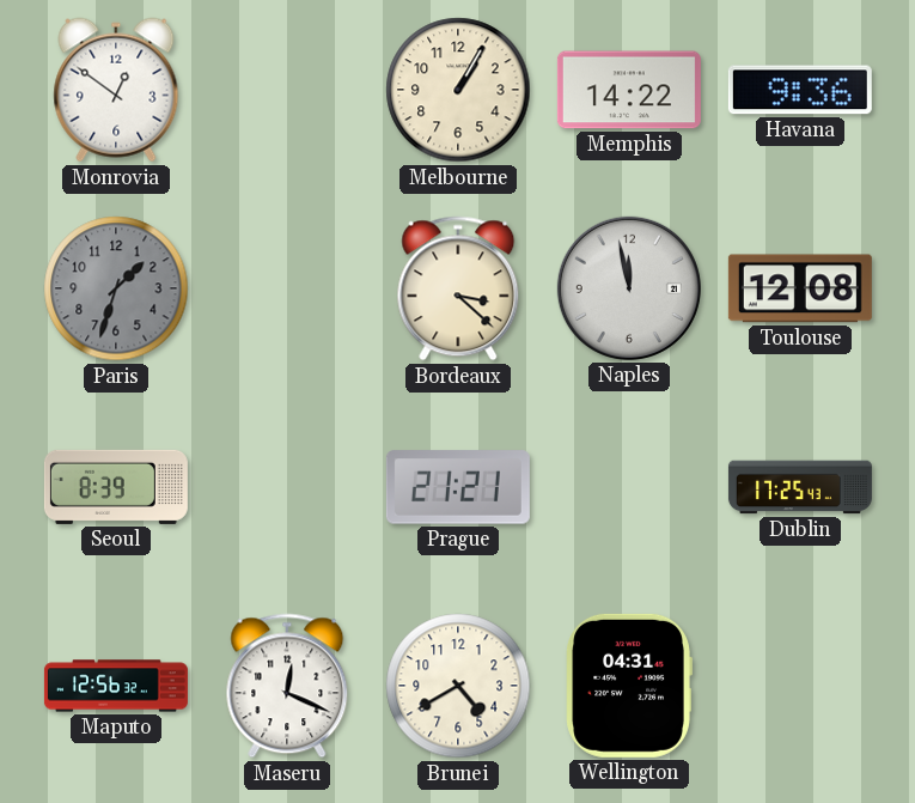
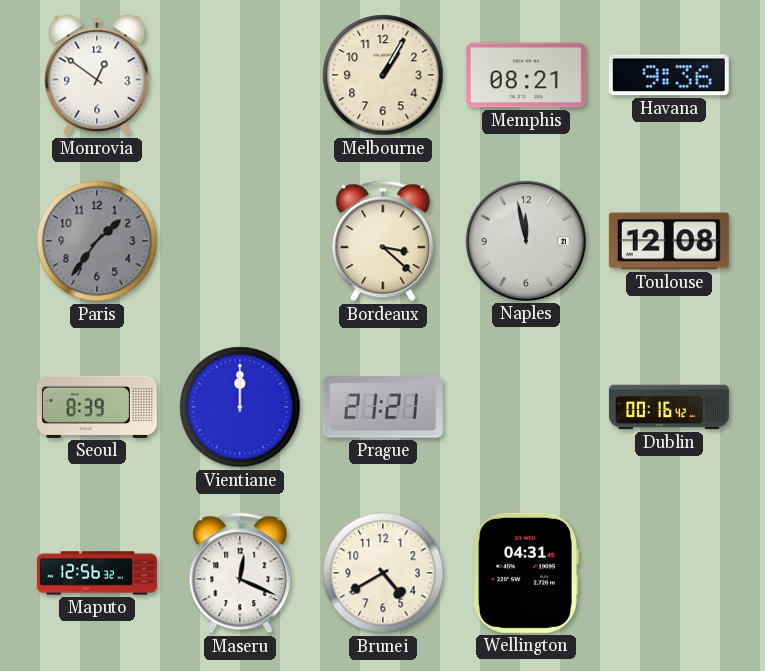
Memphis: 14:22 -> 08:21
Paris: 1:33 -> 1:36
Vientiane: none -> 12:00
Dublin: 17:25 -> 00:16
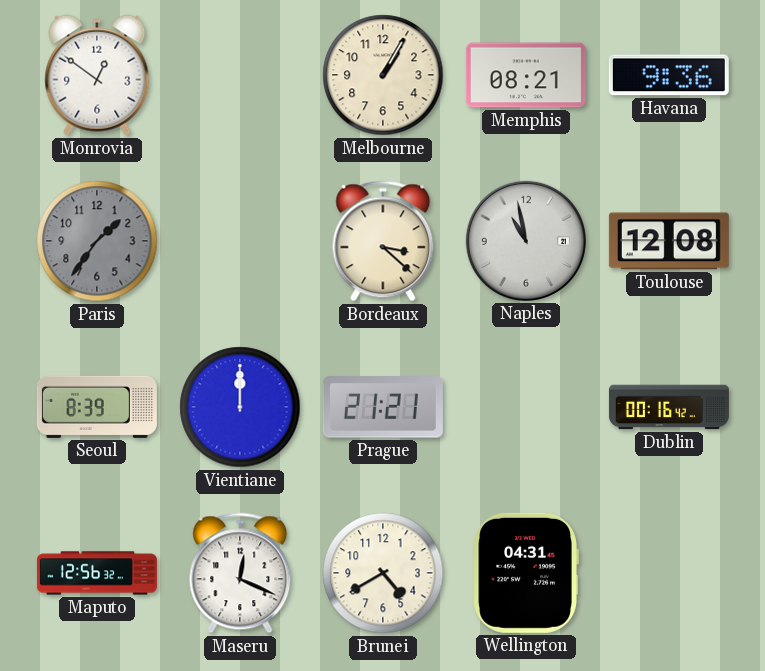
Naples: 11:58 -> 10:58
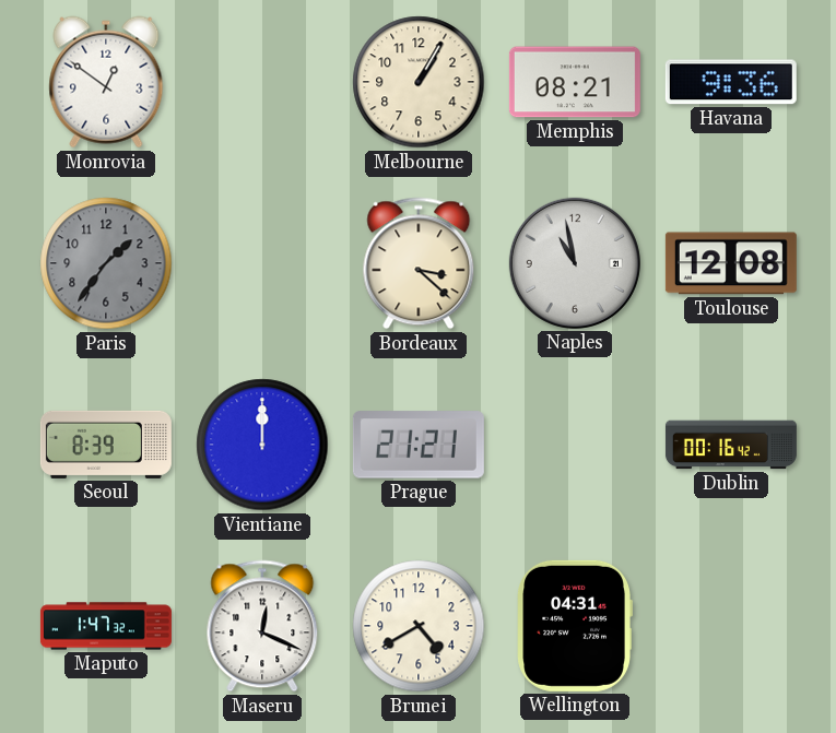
Maputo: 12:56 -> 1:47
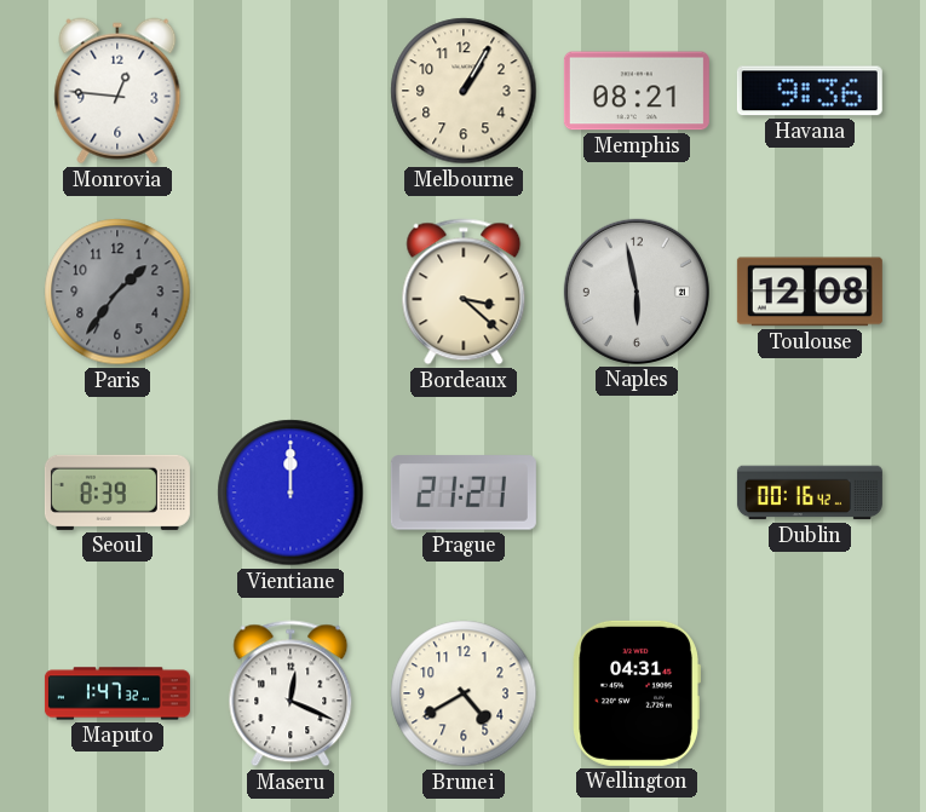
Monrovia: 12:51 -> 12:46
Naples: 10:58 -> 5:58
